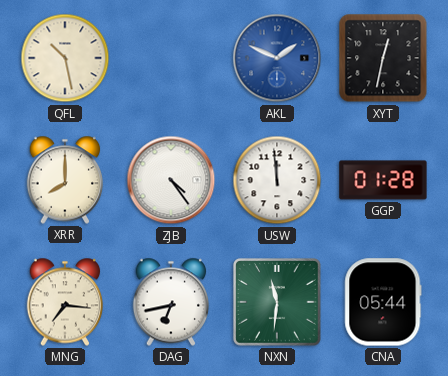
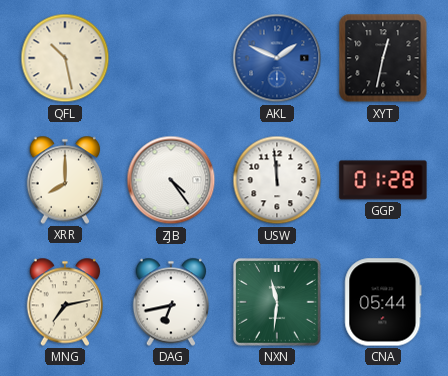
MNG: 7:16 -> 7:13
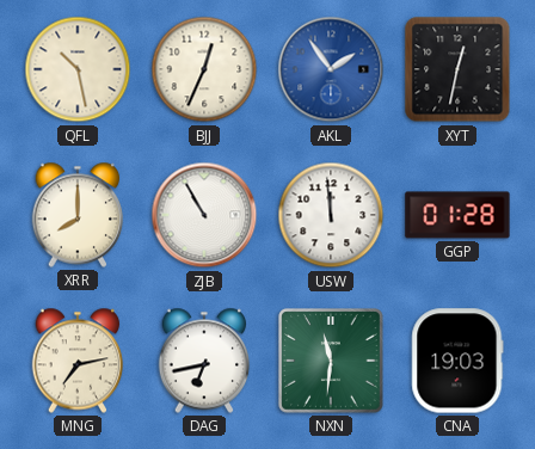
BJJ: none -> 12:34
AKL: 1:49 -> 1:54
ZJB: 4:24 -> 10:55
CNA: 05:44 -> 19:03
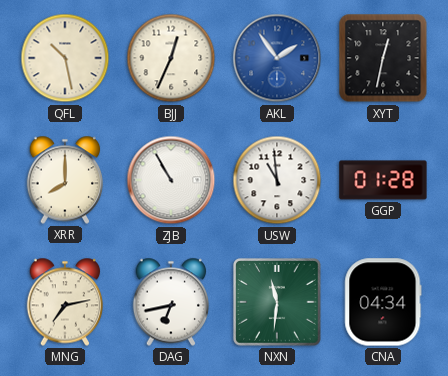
USW: 11:59 -> 10:59
CNA: 19:03 -> 04:34
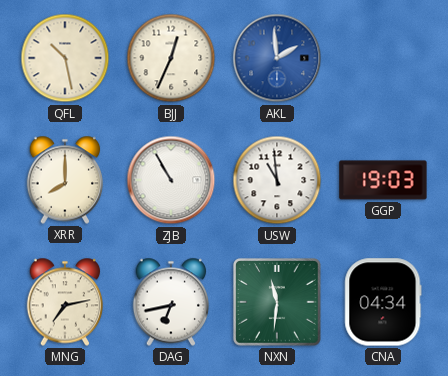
AKL: 1:54 -> 1:59
XYT: 12:32 -> none
GGP: 01:28 -> 19:03
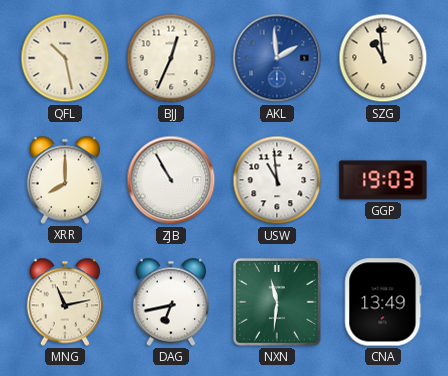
SZG: none -> 10:59
MNG: 7:13 -> 11:13
CNA: 04:34 -> 13:49
